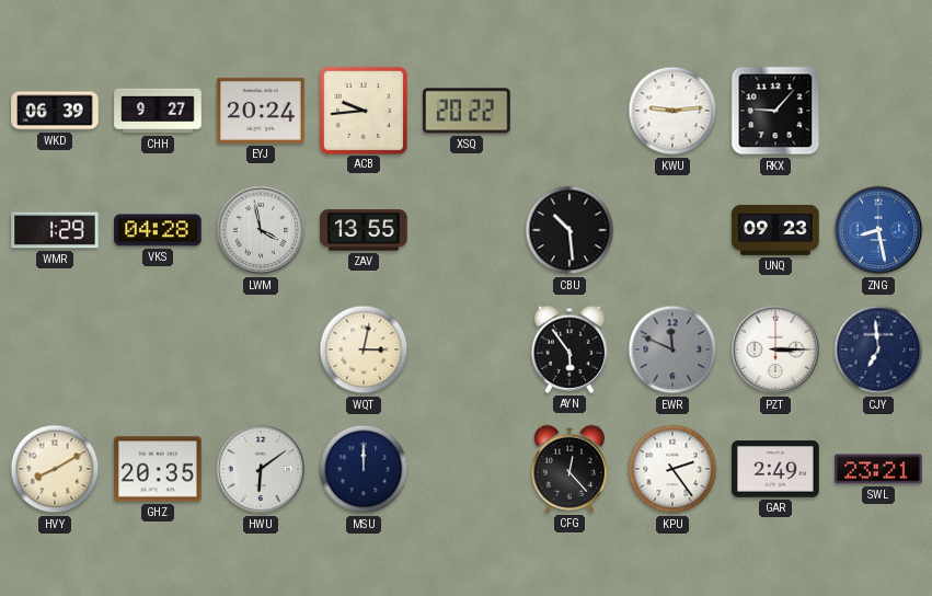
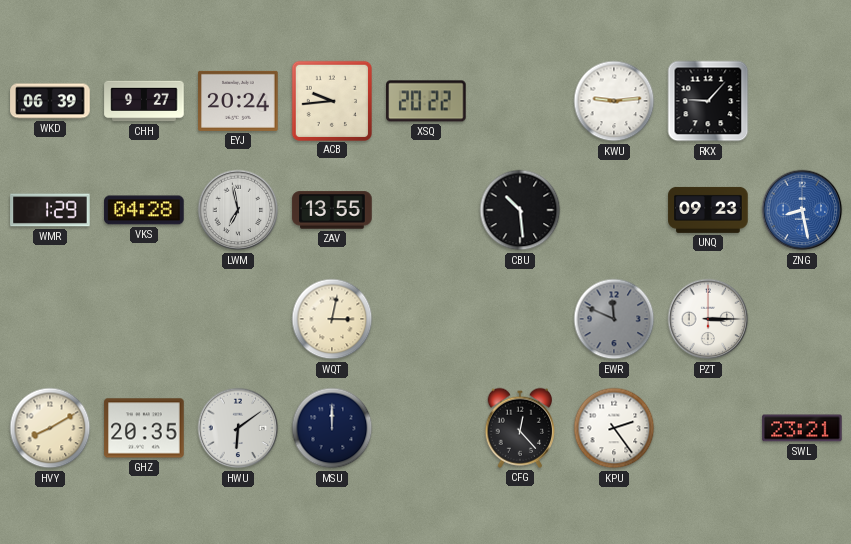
LWM: 3:58 -> 6:58
AYN: 5:54 -> none
CJY: 6:59 -> none
GAR: 2:49 -> none
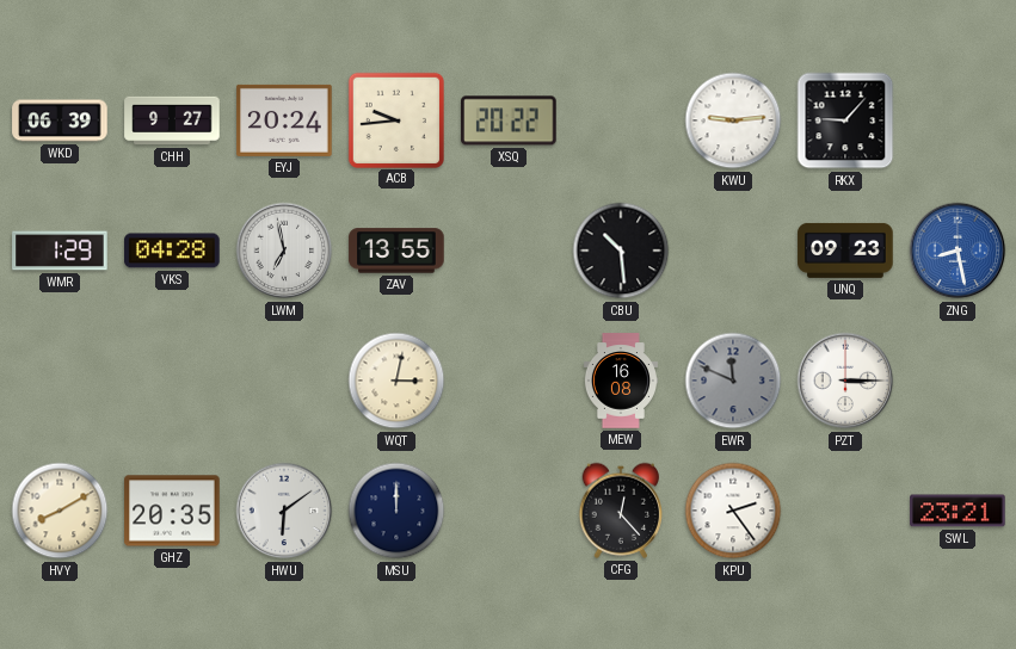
MEW: none -> 16:08
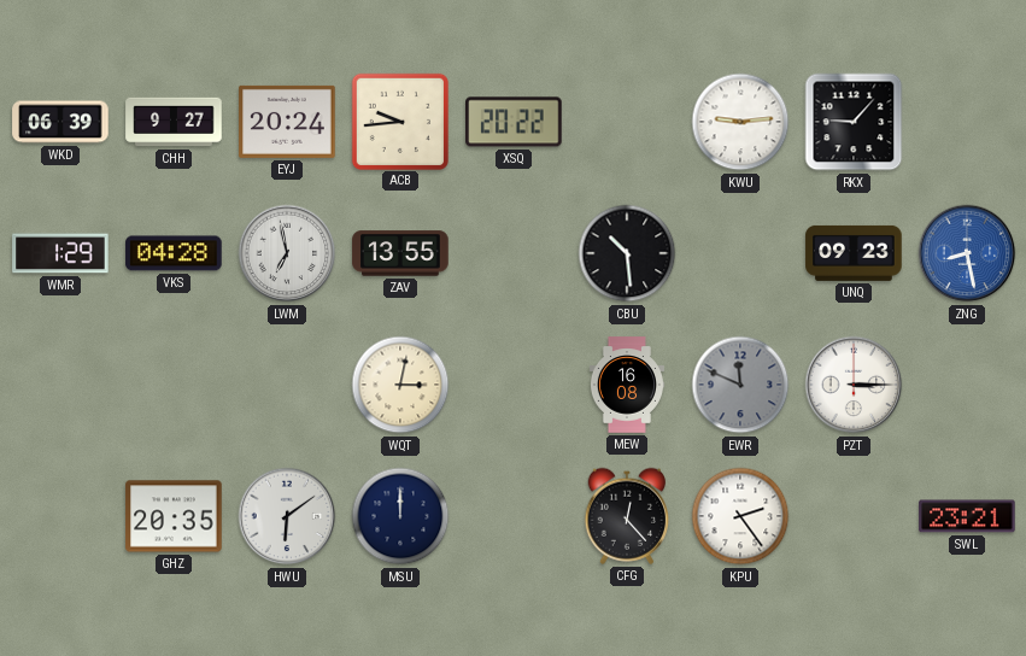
HVY: 8:10 -> none
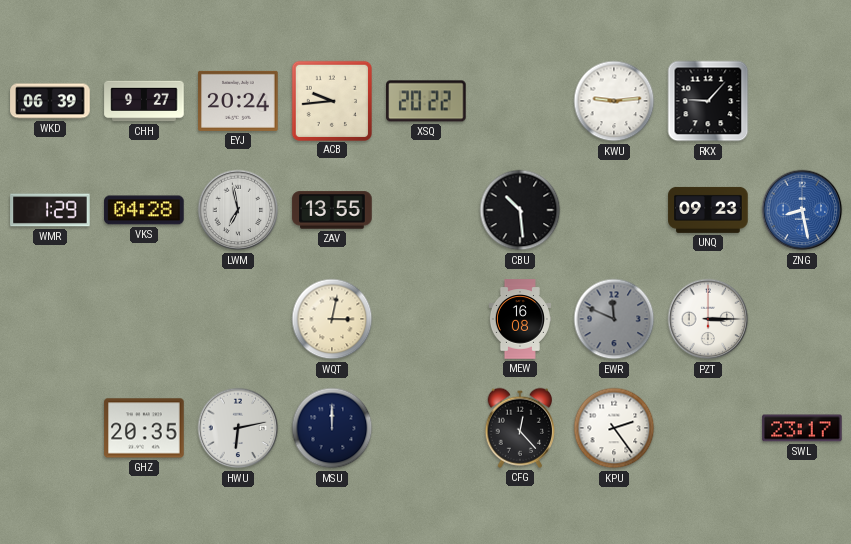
HWU: 6:09 -> 6:13
SWL: 23:21 -> 23:17
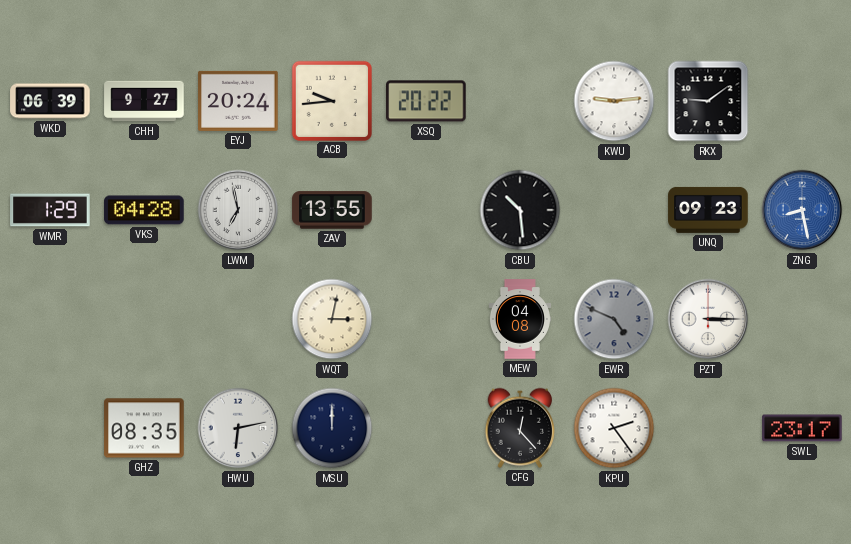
RKX: 9:07 -> 9:09
MEW: 16:08 -> 04:08
EWR: 11:49 -> 4:49
GHZ: 20:35 -> 08:35
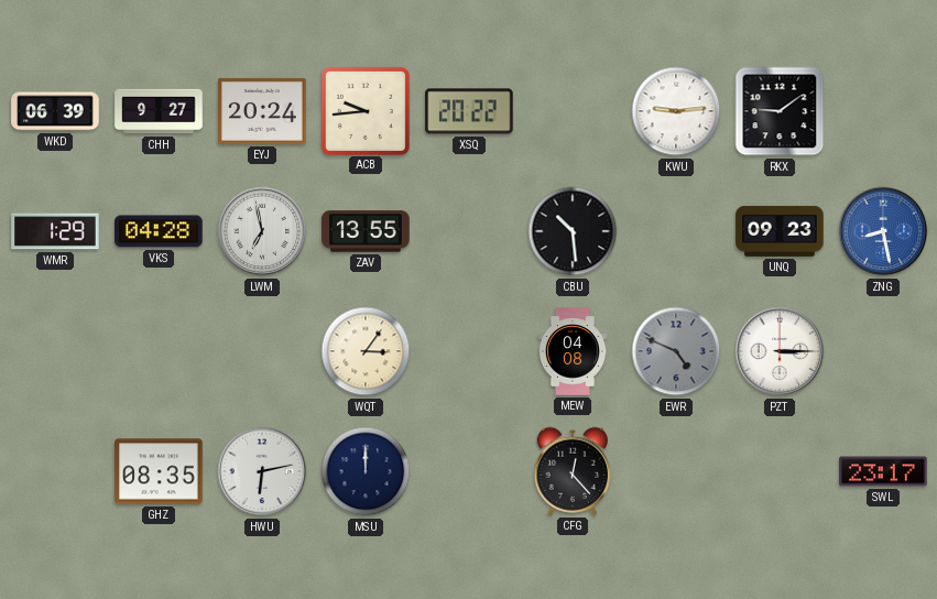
WQT: 3:02 -> 3:06
KPU: 2:24 -> none
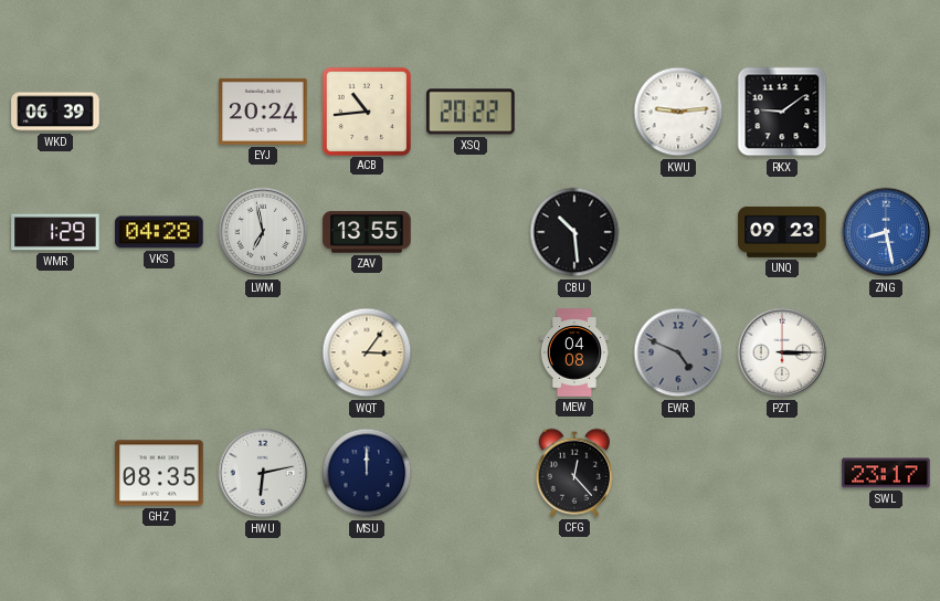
CHH: 9:27 -> none
ACB: 9:44 -> 10:44
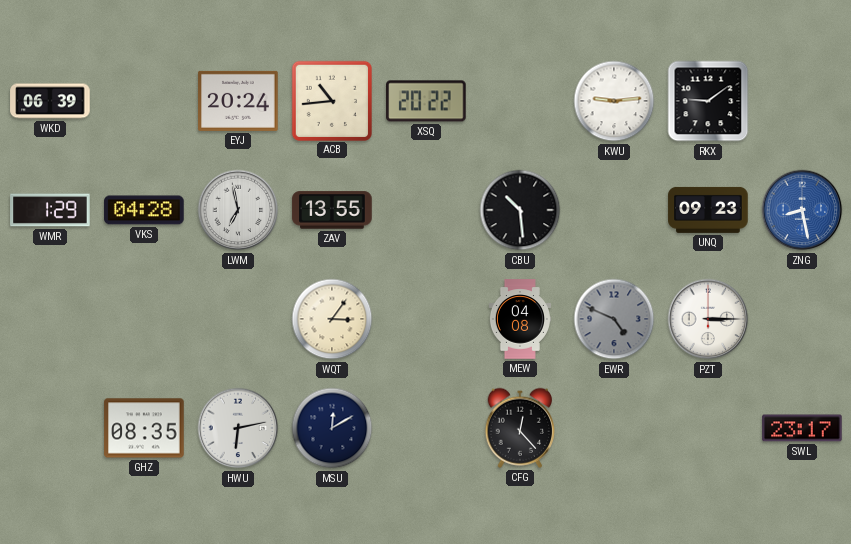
MSU: 12:00 -> 12:10
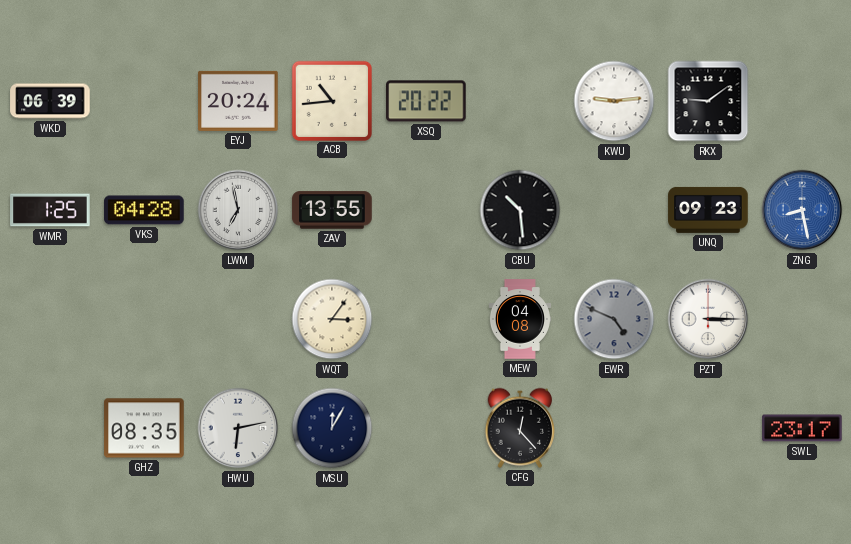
WMR: 1:29 -> 1:25
MSU: 12:10 -> 12:05
